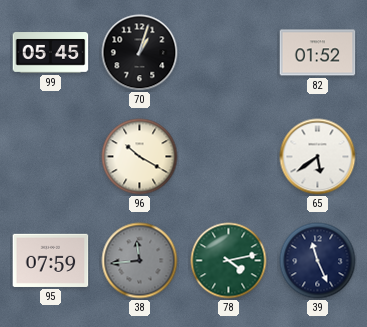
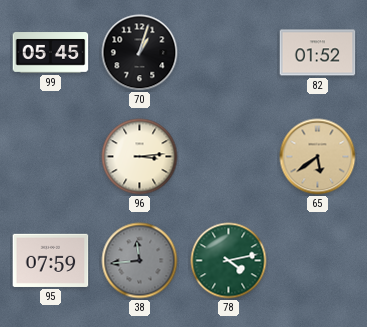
96: 10:20 -> 3:14
65 dial: white -> champagne
39: 11:26 -> none
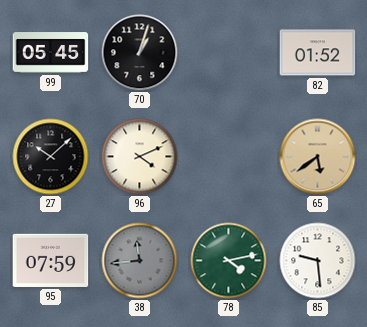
27: none -> 10:08
96: 3:14 -> 4:11
85: none -> 9:29
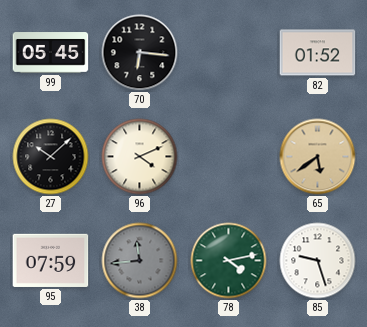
70: 1:03 -> 6:16
85: 9:29 -> 9:27
